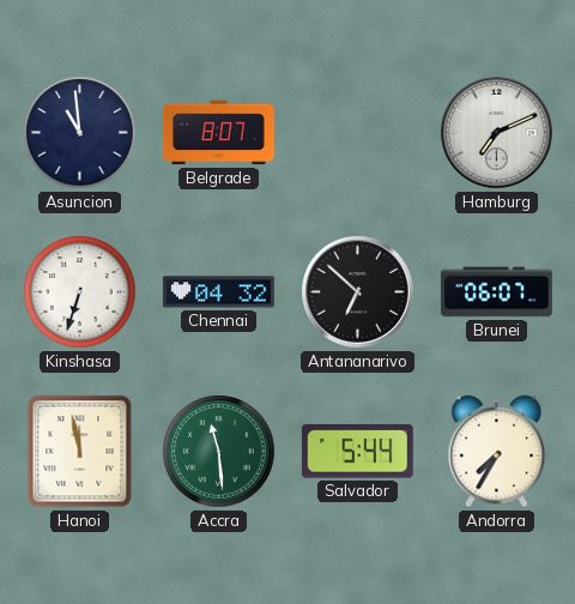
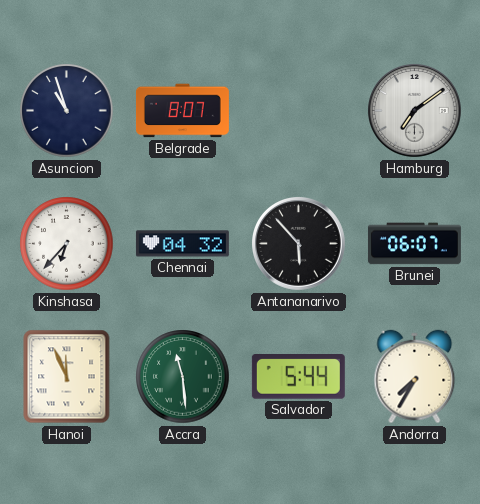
Asuncion: 10:59 -> 10:57
Hamburg: 7:11 -> 7:09
Kinshasa: 6:33 -> 6:37
Antananarivo: 6:52 -> 5:53
Hanoi: 11:58 -> 11:56
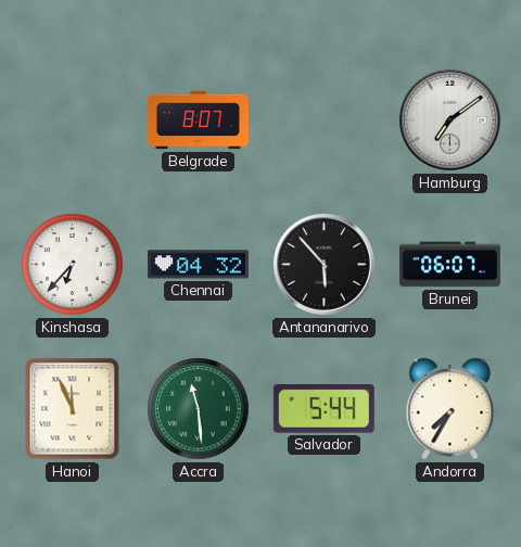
Asuncion: 10:57 -> none
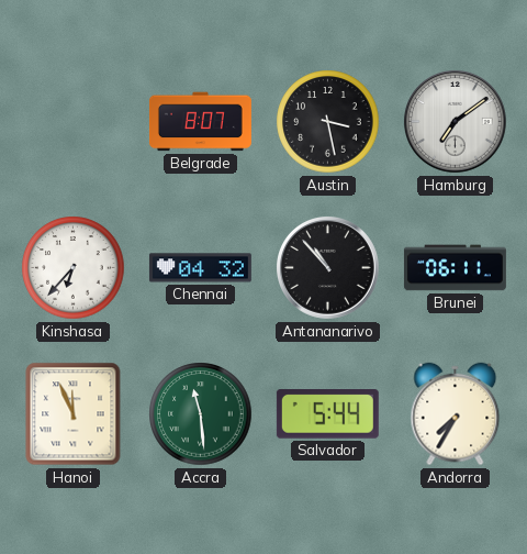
Austin: none -> 3:28
Antananarivo: 5:53 -> 10:53
Brunei: 06:07 -> 06:11
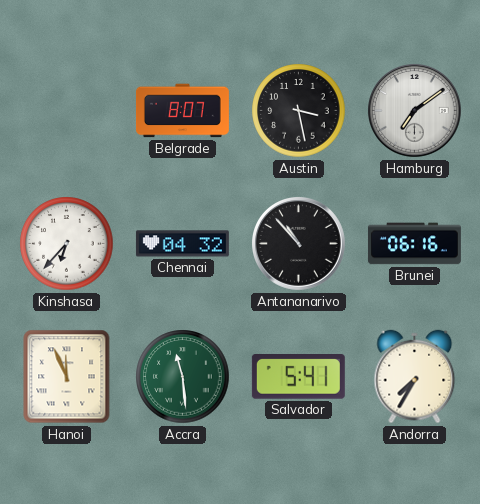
Brunei: 06:11 -> 06:16
Salvador: 5:44 -> 5:41
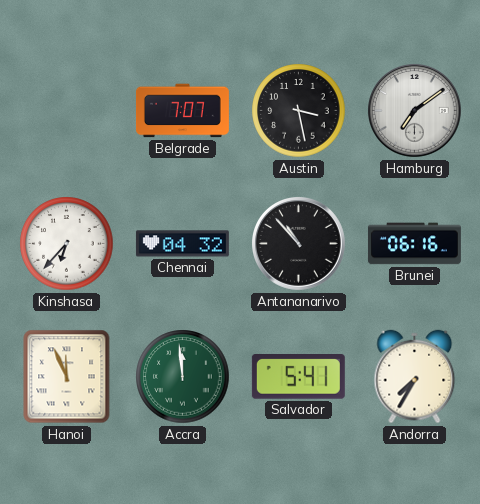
Belgrade: 8:07 -> 7:07
Accra: 11:29 -> 11:59
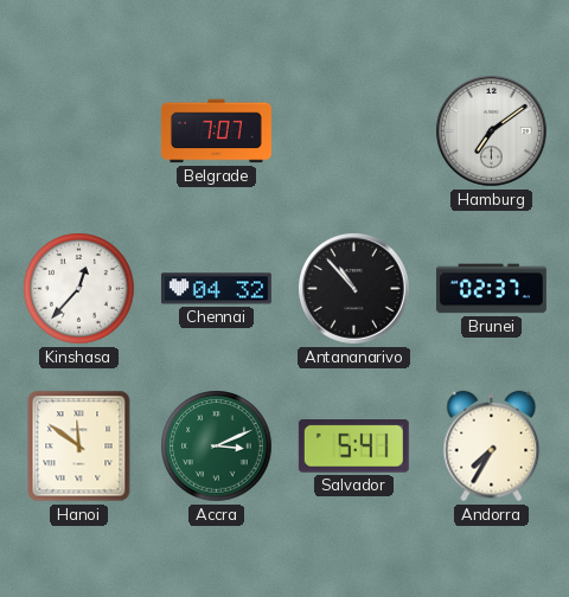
Austin: 3:28 -> none
Kinshasa: 6:37 -> 12:37
Brunei: 06:16 -> 02:37
Hanoi: 11:56 -> 11:51
Accra: 11:59 -> 3:11
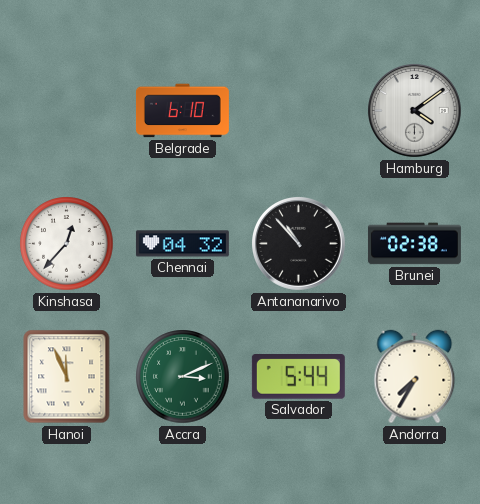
Belgrade: 7:07 -> 6:10
Hamburg: 7:09 -> 4:09
Brunei: 02:37 -> 02:38
Hanoi: 11:51 -> 11:56
Salvador: 5:41 -> 5:44
